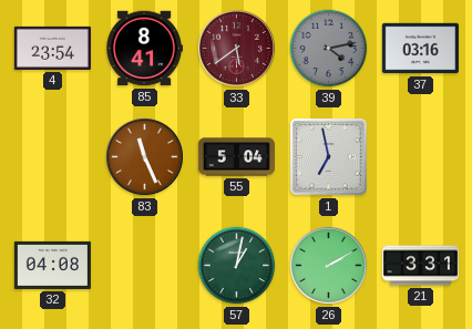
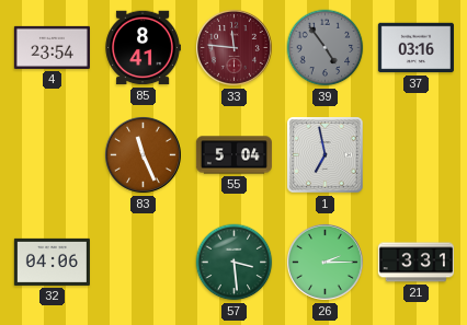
33: 5:39 -> 11:46
39: 4:13 -> 4:54
32: 04:08 -> 04:06
57: 1:02 -> 3:29
26: 2:10 -> 2:15
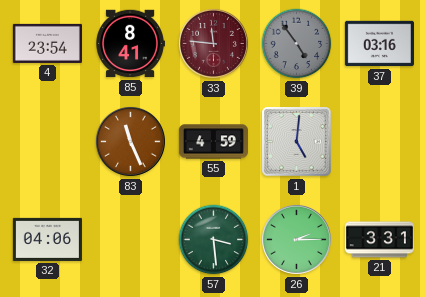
55: 5:04 -> 4:59
1: 6:58 -> 5:01
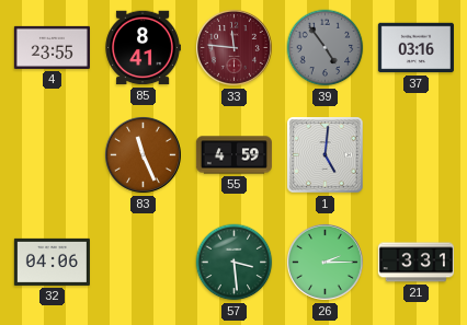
4: 23:54 -> 23:55
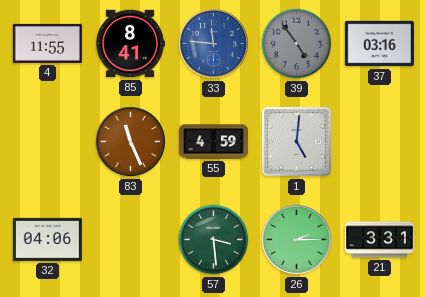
4: 23:55 -> 11:55
33 dial: burgundy -> blue
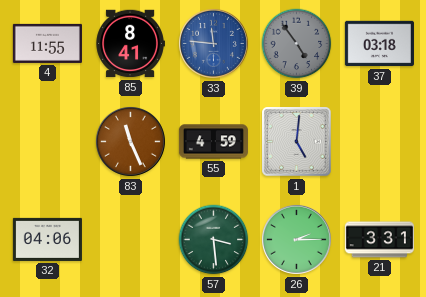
37: 03:16 -> 03:18
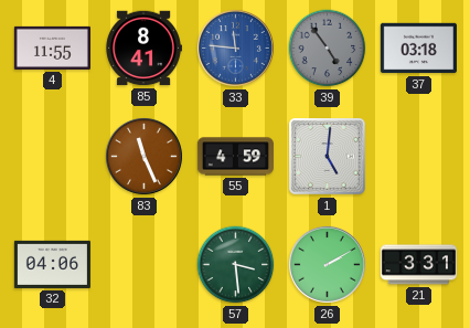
26: 2:15 -> 2:10
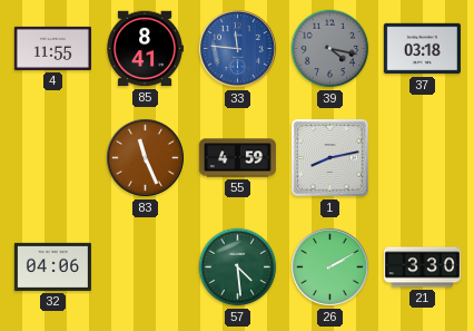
39: 4:54 -> 4:17
1: 5:01 -> 8:13
57: 3:29 -> 4:29
21: 3:31 -> 3:30
